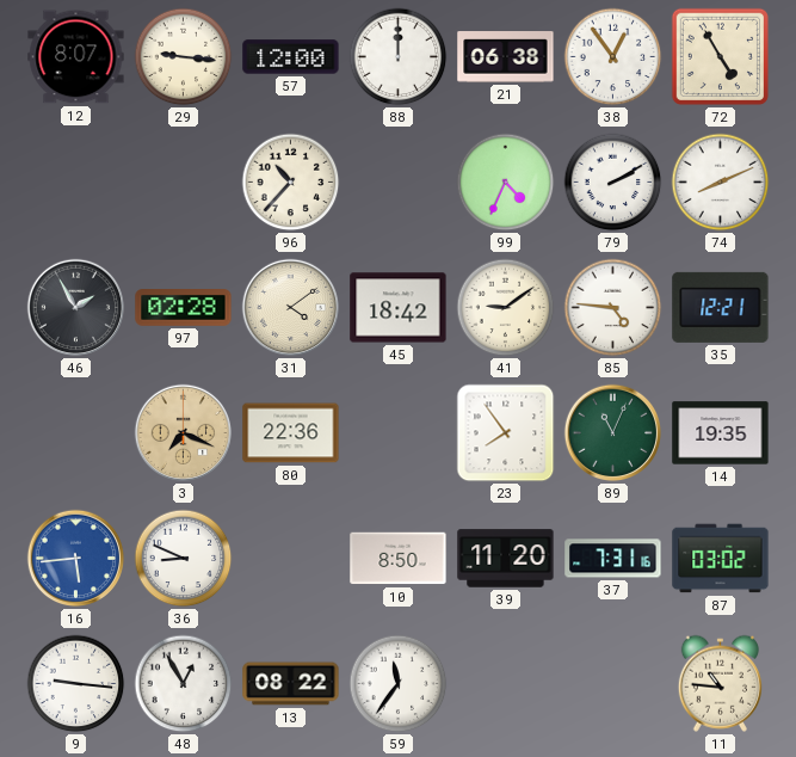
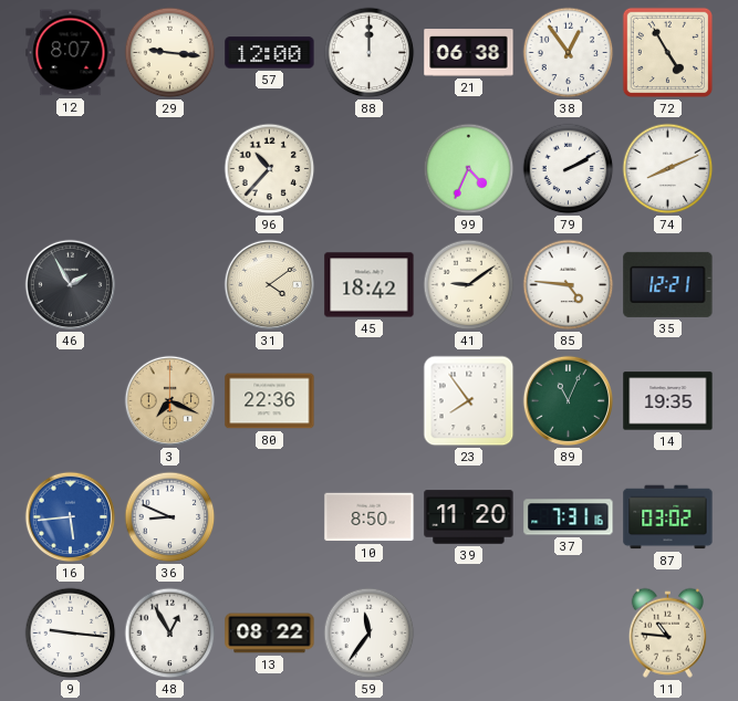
97: 02:28 -> none
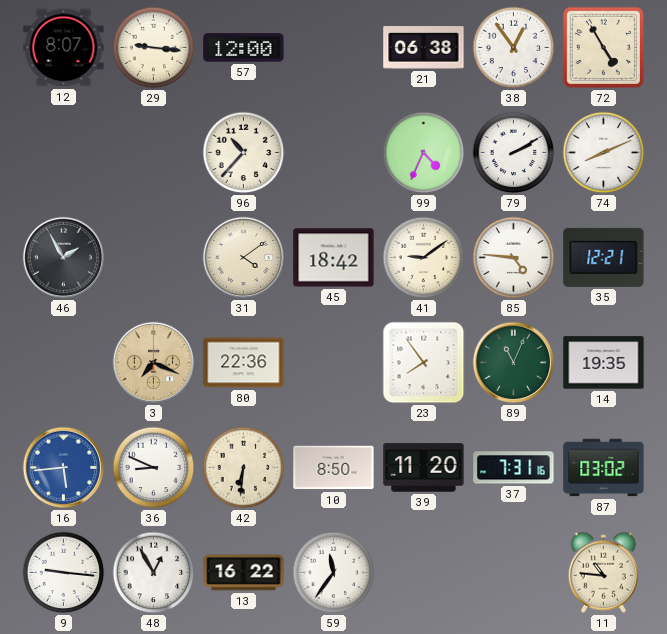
88: 12:00 -> none
42: none -> 6:31
13: 08:22 -> 16:22
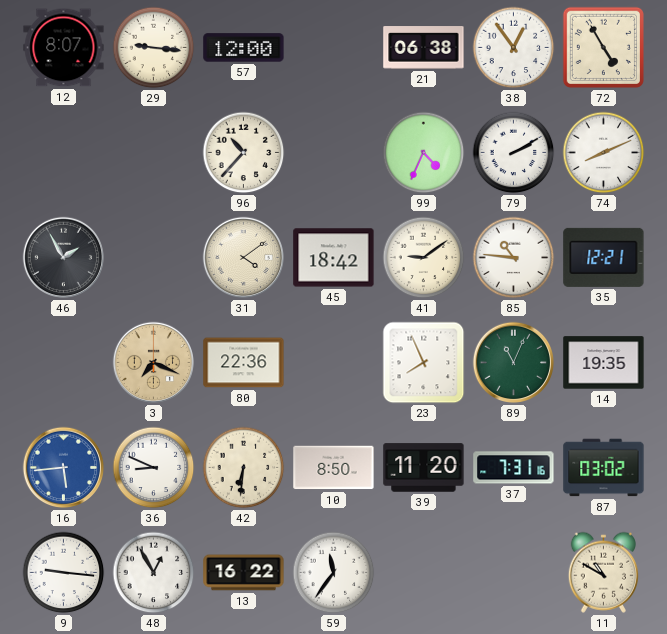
85: 4:46 -> 10:46
23: 7:54 -> 7:56
11: 10:46 -> 10:50
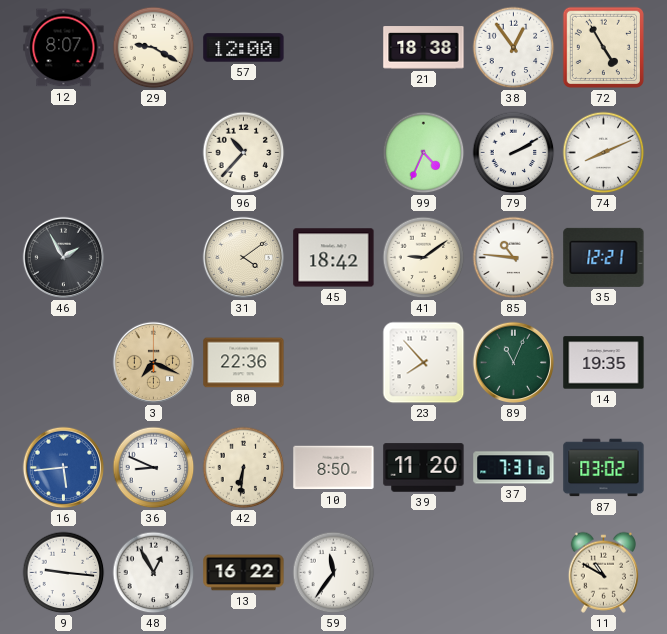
29: 9:16 -> 9:20
21: 06:38 -> 18:38
23: 7:56 -> 7:53
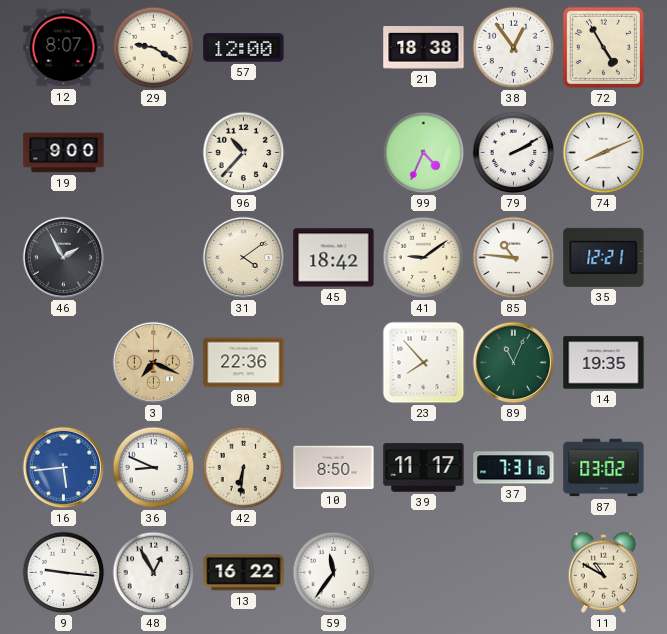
19: none -> 9:00
39: 11:20 -> 11:17
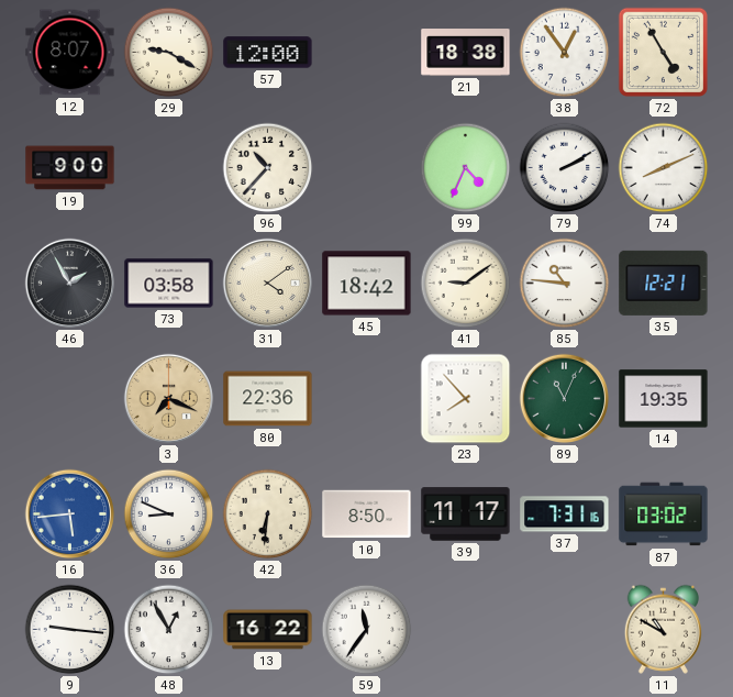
73: none -> 03:58
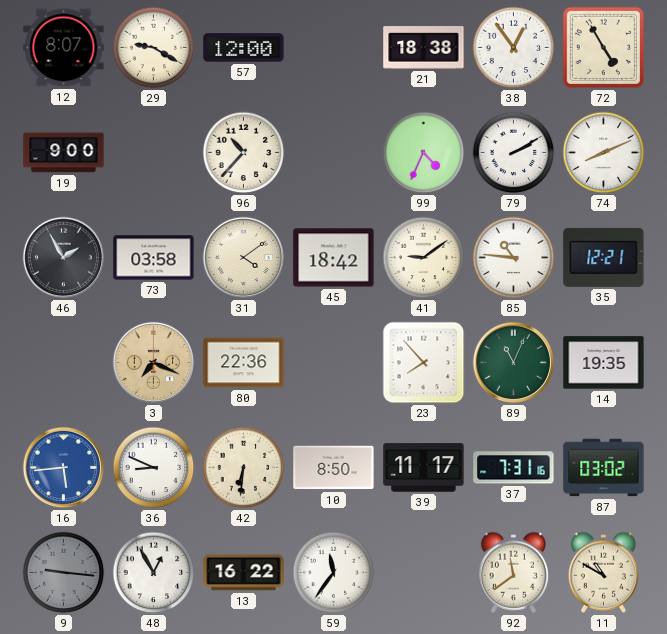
9 dial: white -> grey
92: none -> 11:39
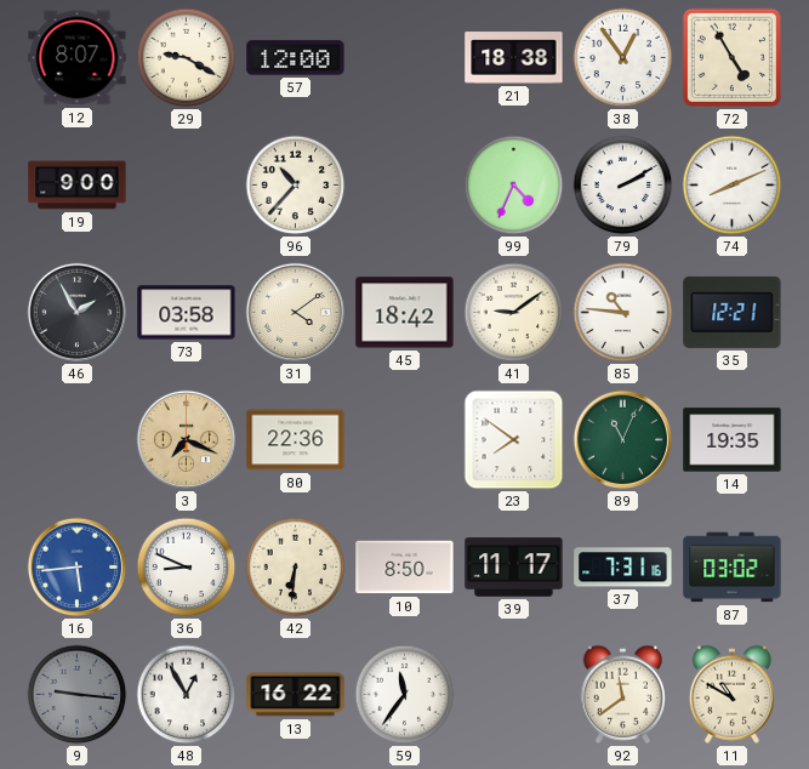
23: 7:53 -> 7:51
